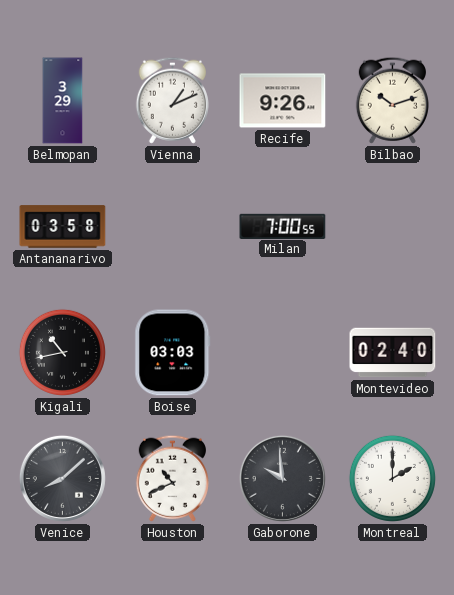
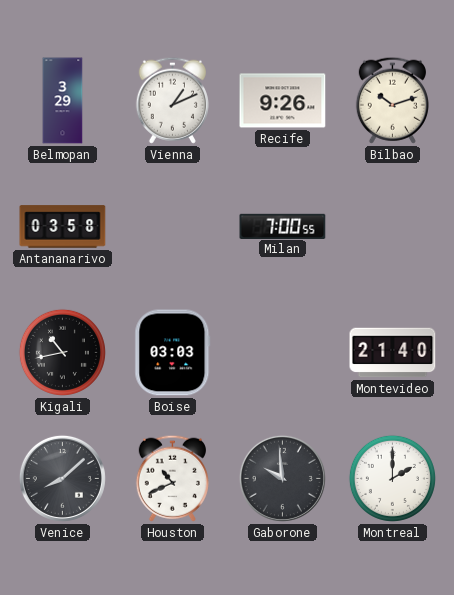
Montevideo: 02:40 -> 21:40
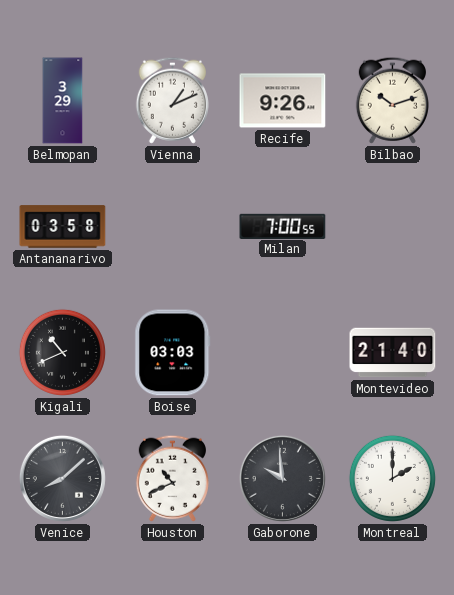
Kigali: 10:43 -> 10:41
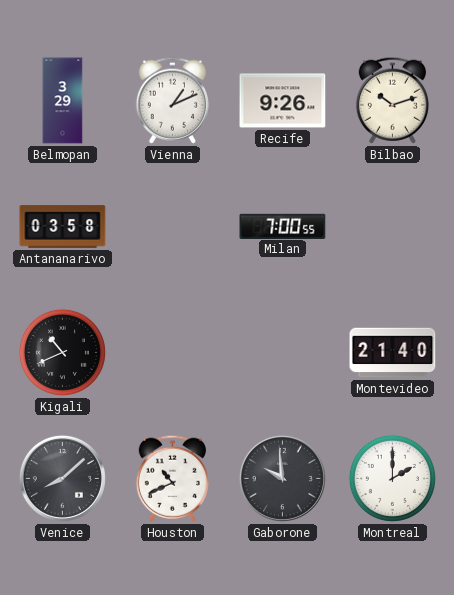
Boise: 03:03 -> none
